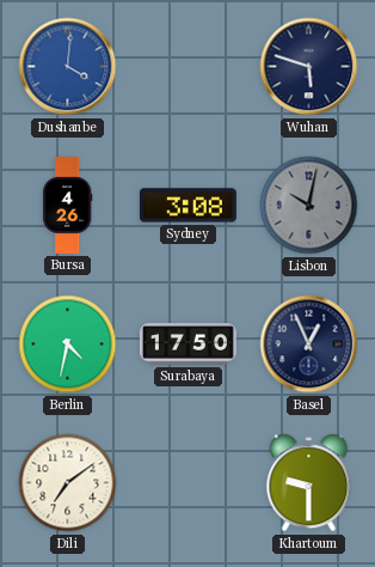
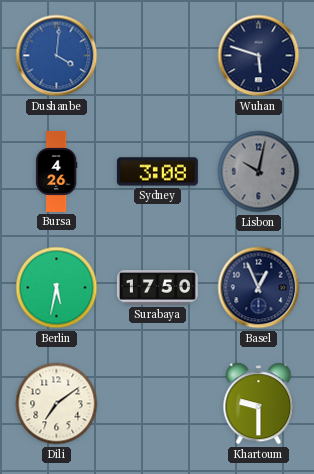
Berlin: 4:32 -> 5:32
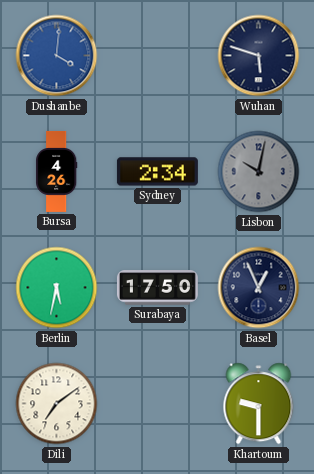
Sydney: 3:08 -> 2:34
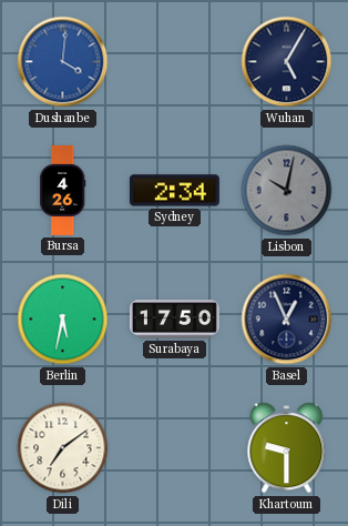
Wuhan: 5:48 -> 5:05
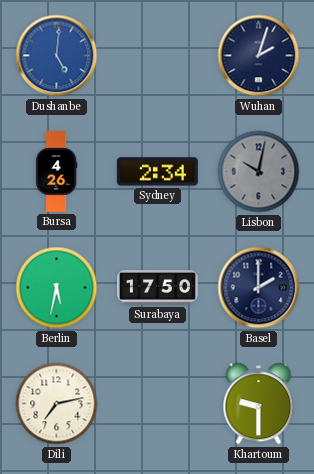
Dushanbe: 4:01 -> 5:01
Wuhan: 5:05 -> 2:03
Basel: 12:56 -> 2:00
Dili: 7:09 -> 7:13
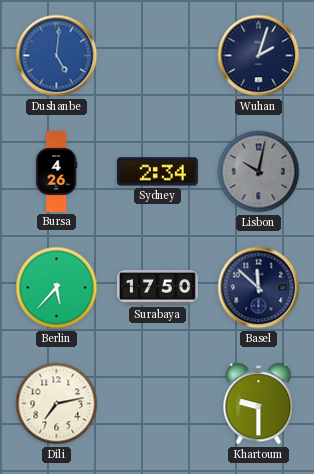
Berlin: 5:32 -> 5:37
Basel: 2:00 -> 11:52
